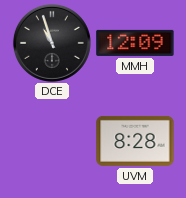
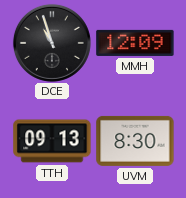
TTH: none -> 09:13
UVM: 8:28 -> 8:30
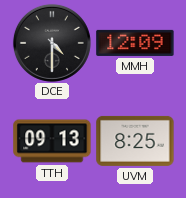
DCE: 10:57 -> 4:30
UVM: 8:30 -> 8:25
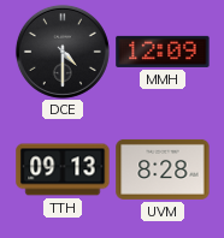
UVM: 8:25 -> 8:28
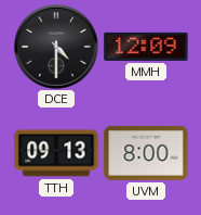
UVM: 8:28 -> 8:00
